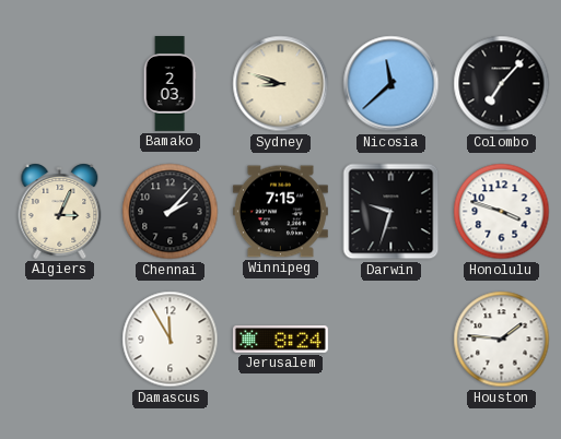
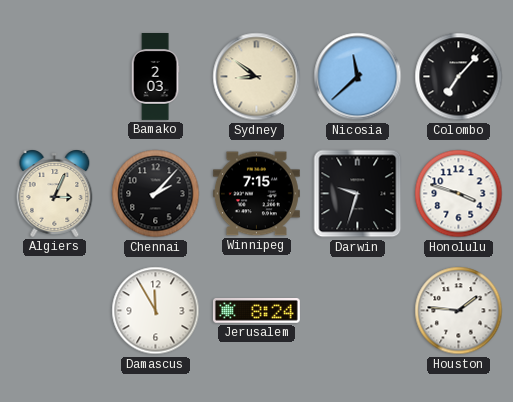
Sydney: 8:48 -> 8:51
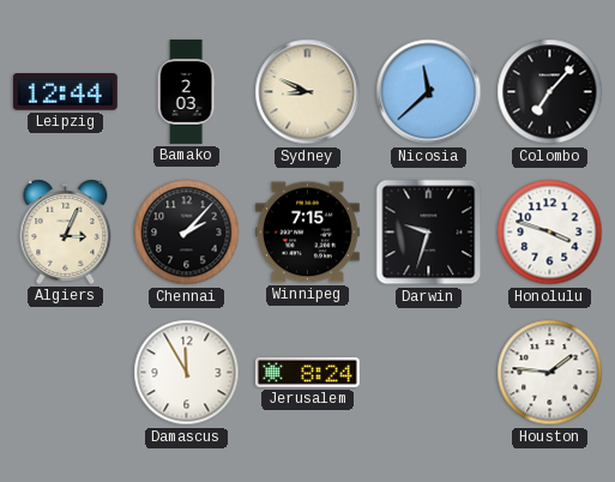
Leipzig: none -> 12:44
Sydney: 8:51 -> 8:49
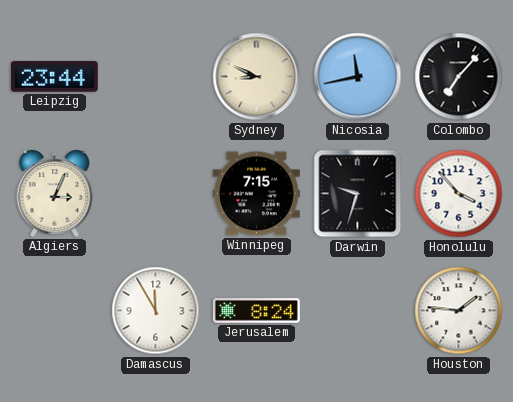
Leipzig: 12:44 -> 23:44
Bamako: 2:03 -> none
Nicosia: 11:38 -> 11:43
Chennai: 2:07 -> none
Honolulu: 3:48 -> 3:53
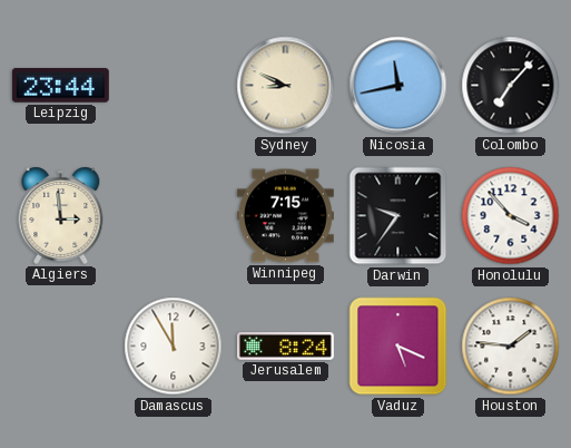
Algiers: 3:04 -> 2:59
Darwin: 9:33 -> 9:36
Vaduz: none -> 5:19
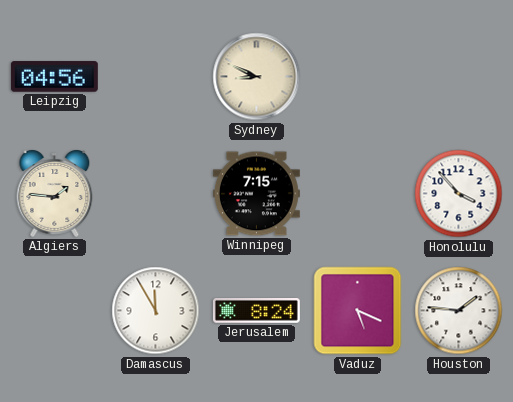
Leipzig: 23:44 -> 04:56
Nicosia: 11:43 -> none
Colombo: 7:07 -> none
Algiers: 2:59 -> 1:46
Darwin: 9:36 -> none
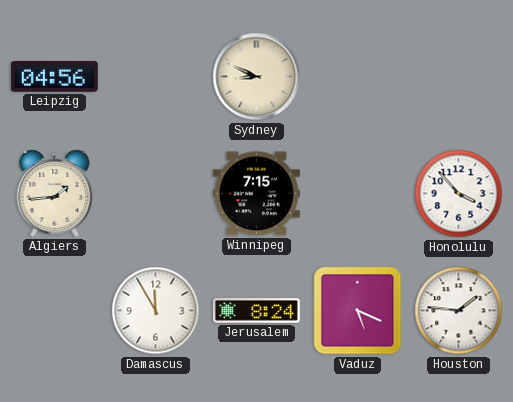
Algiers: 1:46 -> 1:44
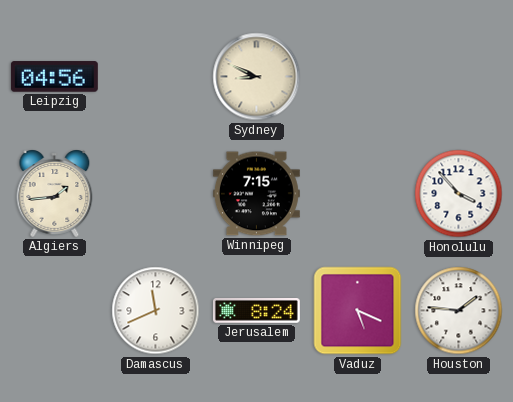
Damascus: 11:55 -> 11:41
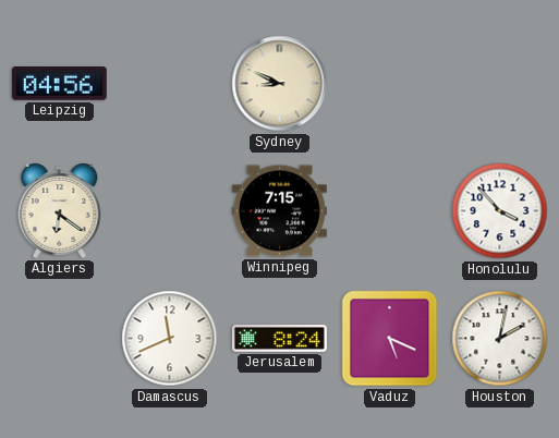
Algiers: 1:44 -> 6:21
Houston: 1:46 -> 2:02
